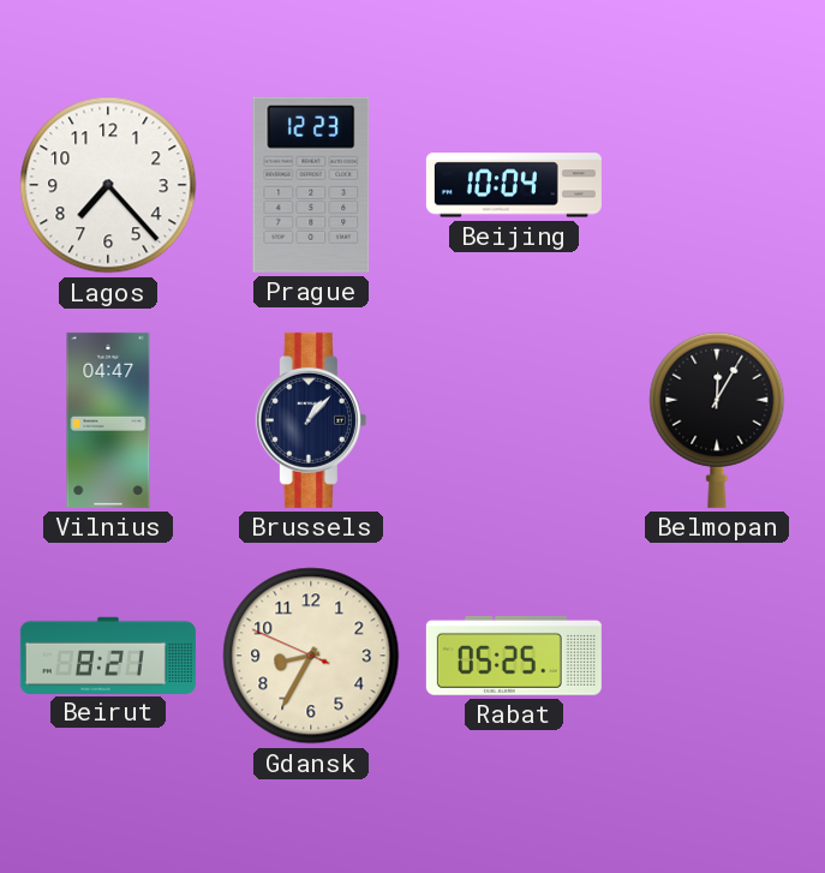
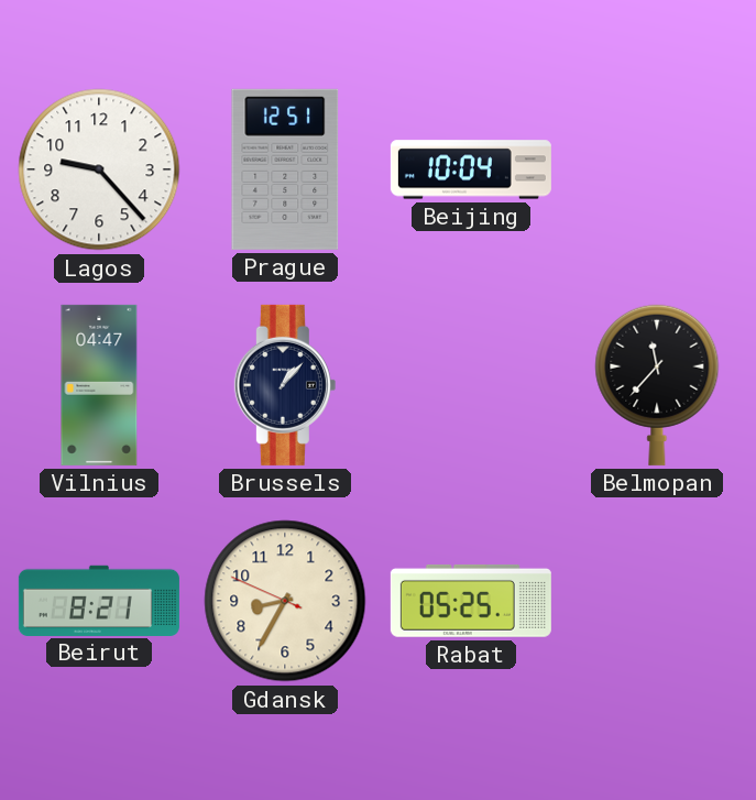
Lagos: 7:23 -> 9:23
Prague: 12:23 -> 12:51
Belmopan: 12:05 -> 11:37
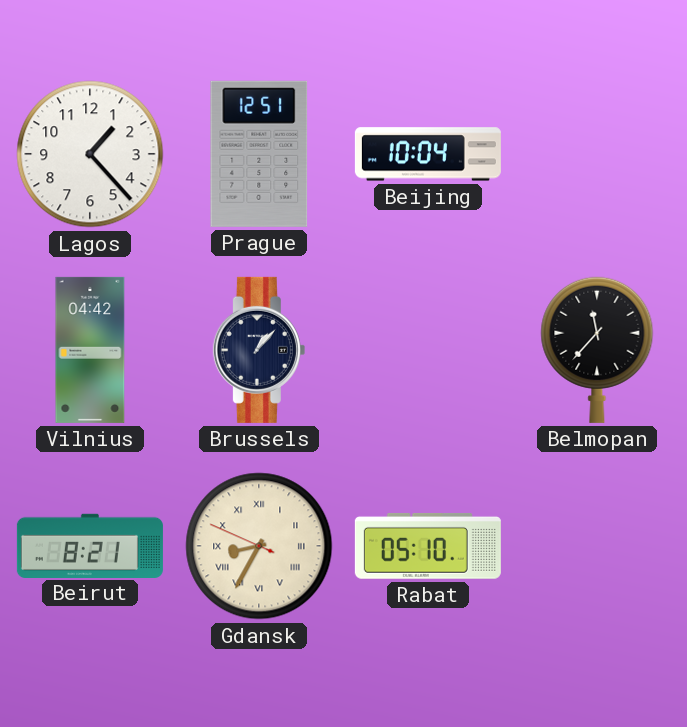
Lagos: 9:23 -> 1:23
Vilnius: 04:47 -> 04:42
Gdansk numerals: Arabic -> Roman
Rabat: 05:25 -> 05:10
